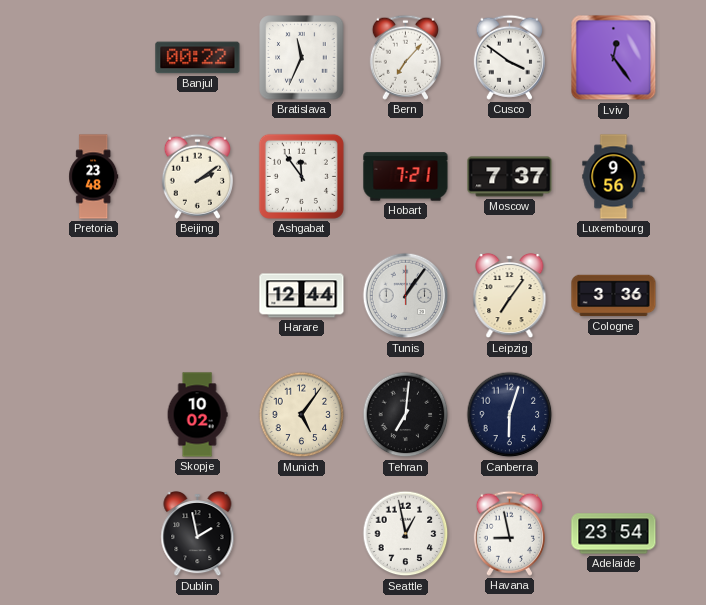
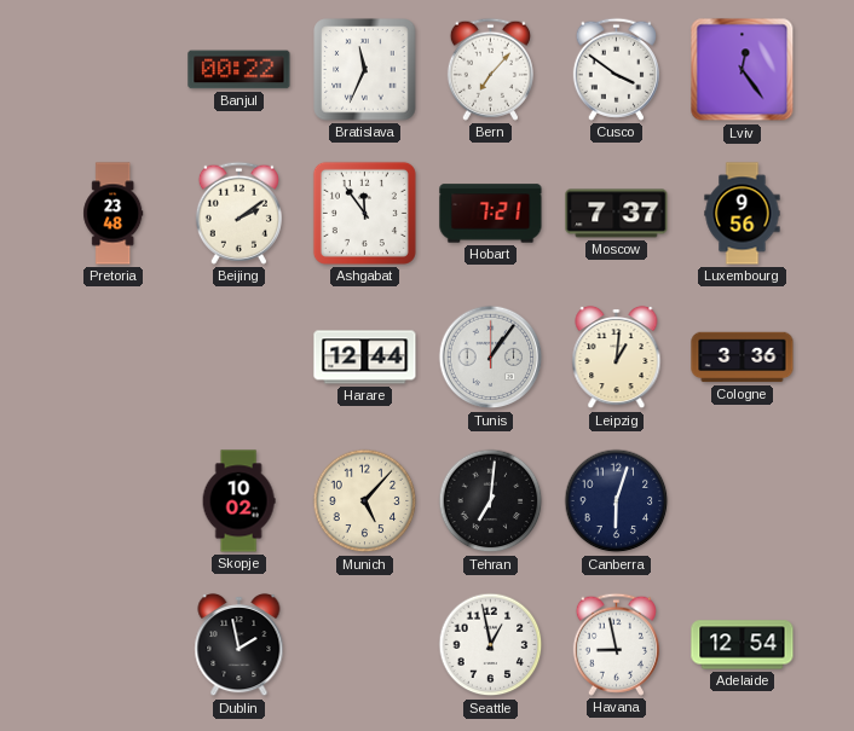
Leipzig: 7:06 -> 1:01
Munich: 5:06 -> 5:07
Adelaide: 23:54 -> 12:54
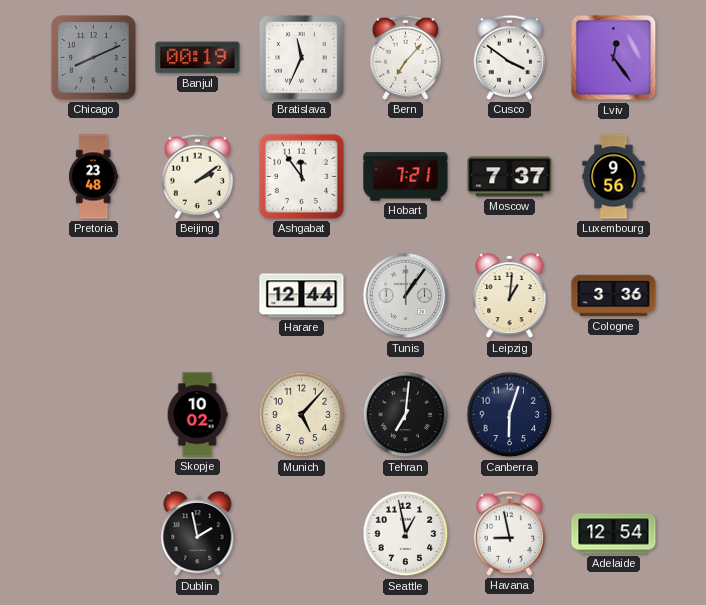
Chicago: none -> 8:11
Banjul: 00:22 -> 00:19
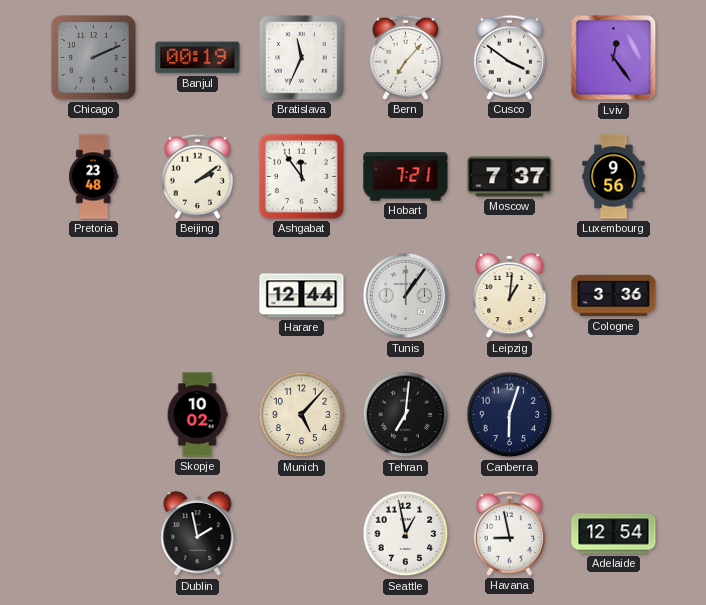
Chicago: 8:11 -> 2:11
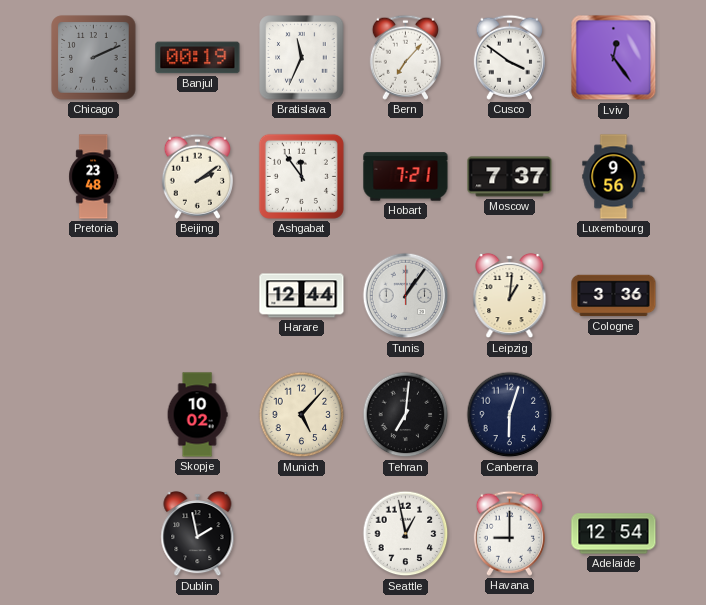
Havana: 8:58 -> 9:00
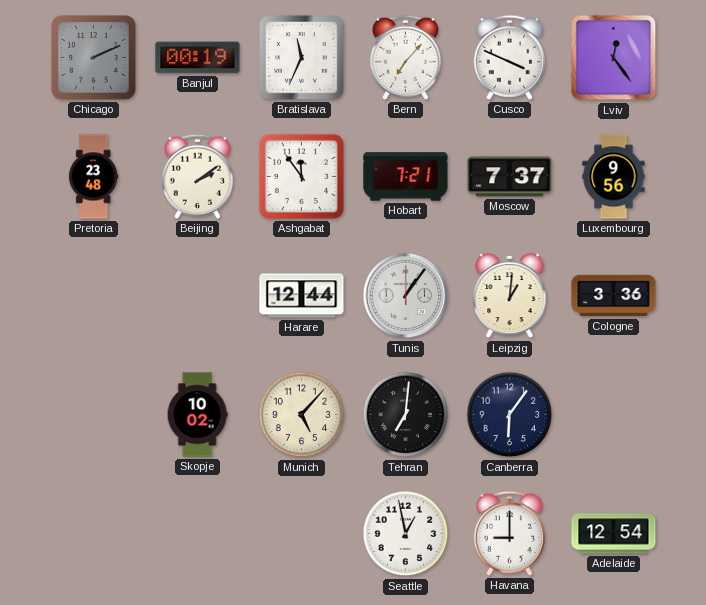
Cusco: 3:51 -> 3:49
Canberra: 6:03 -> 6:06
Dublin: 1:58 -> none
